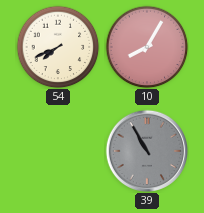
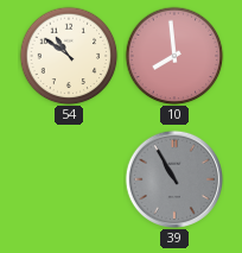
54: 7:41 -> 10:51
10: 8:05 -> 7:59
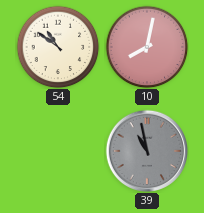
10: 7:59 -> 8:02
39: 10:55 -> 10:58
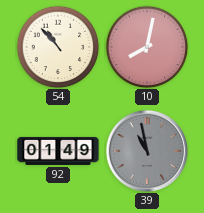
54: 10:51 -> 10:53
92: none -> 01:49
